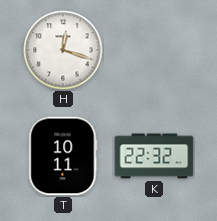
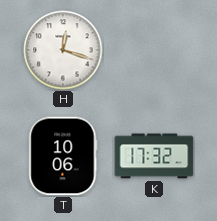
T: 10:11 -> 10:06
K: 22:32 -> 17:32
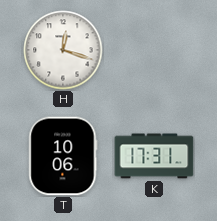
K: 17:32 -> 17:31
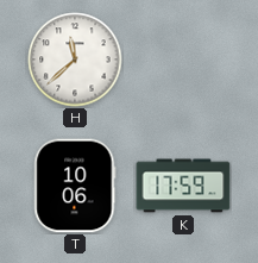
H: 12:18 -> 11:38
K: 17:31 -> 17:59
